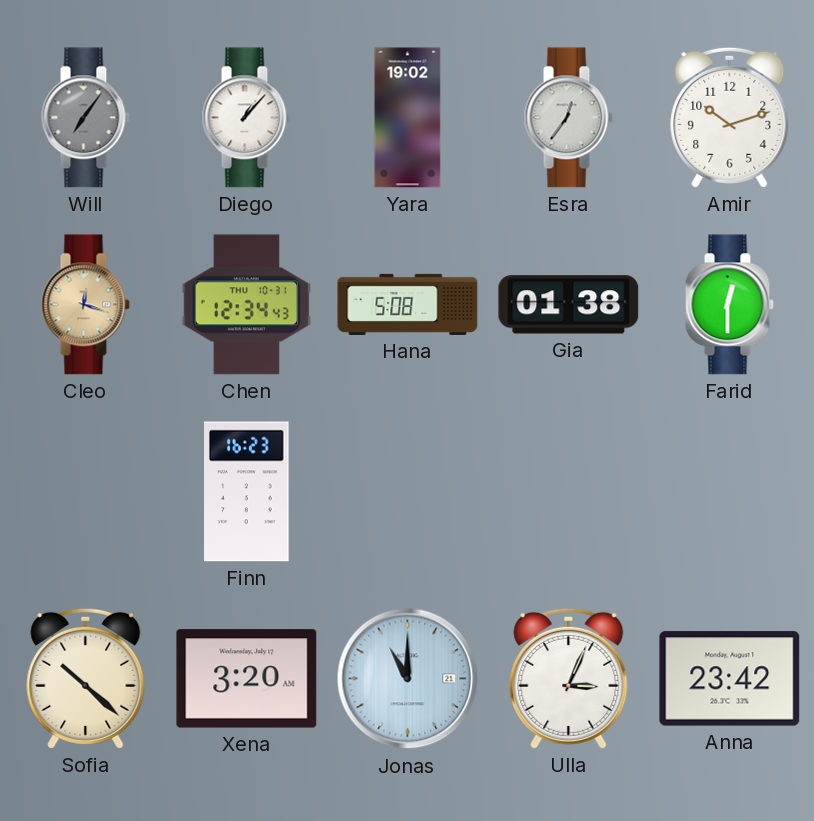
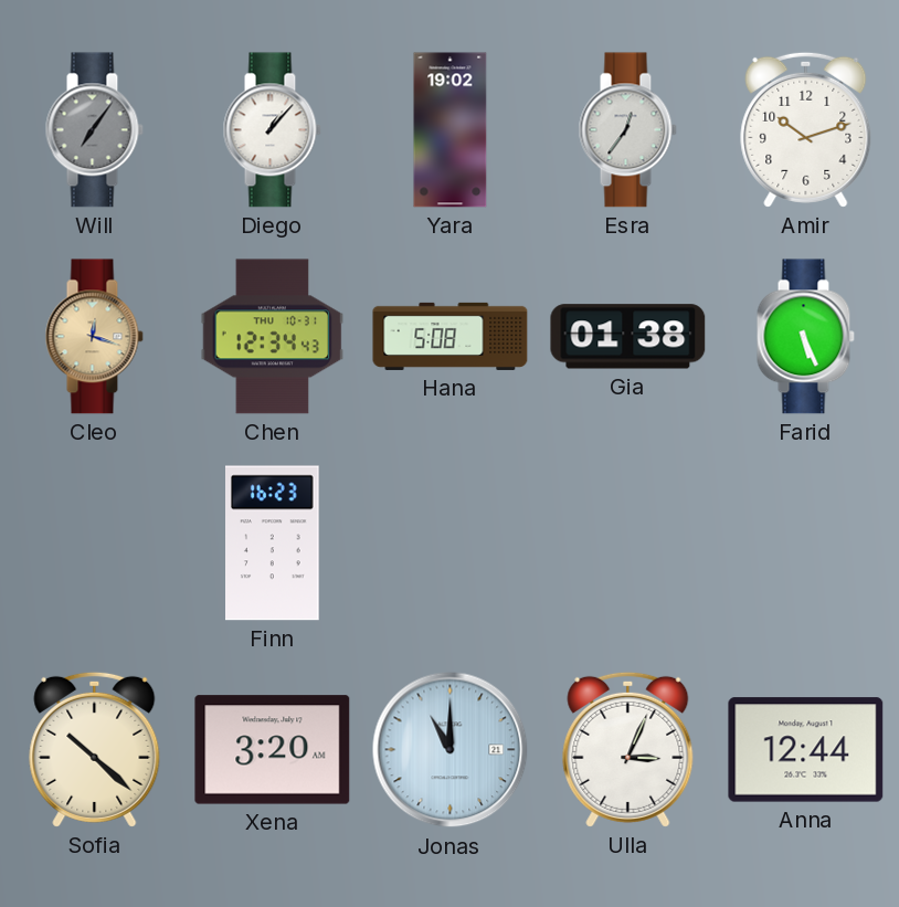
Farid: 12:30 -> 5:26
Anna: 23:42 -> 12:44
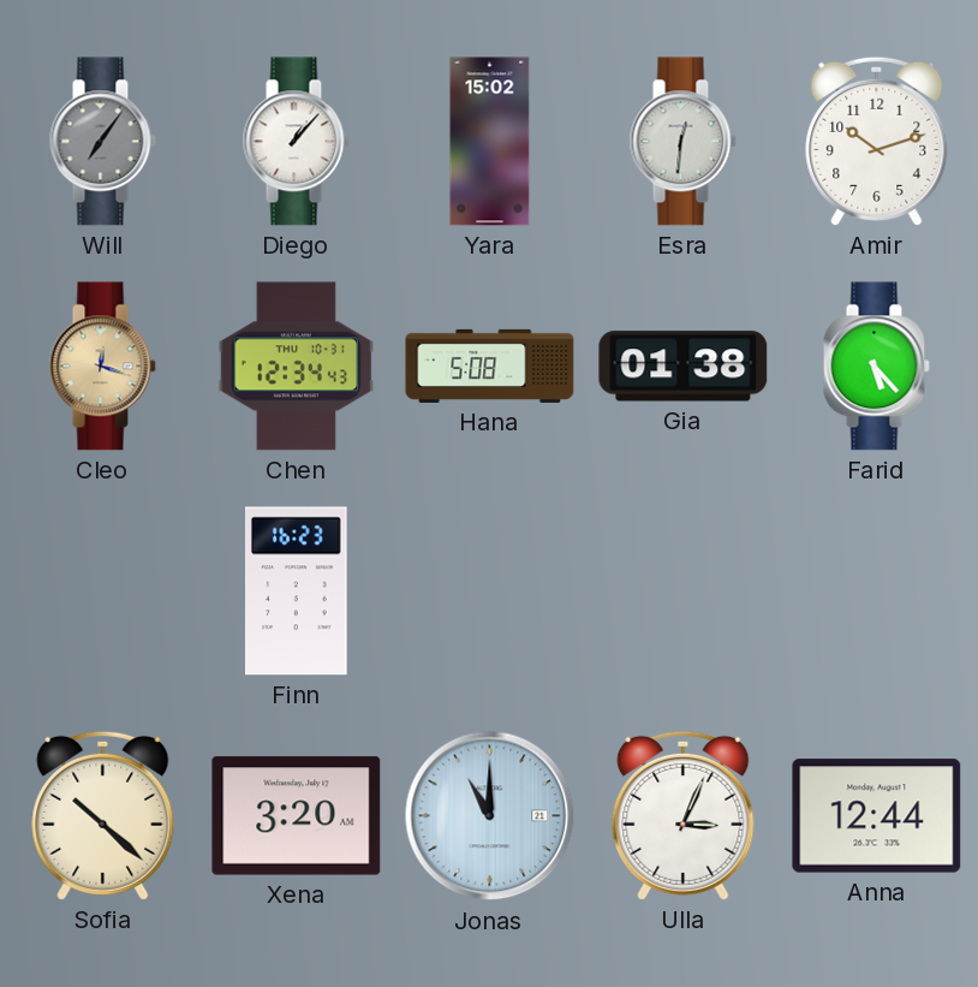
Yara: 19:02 -> 15:02
Esra: 12:36 -> 12:31
Farid: 5:26 -> 5:23
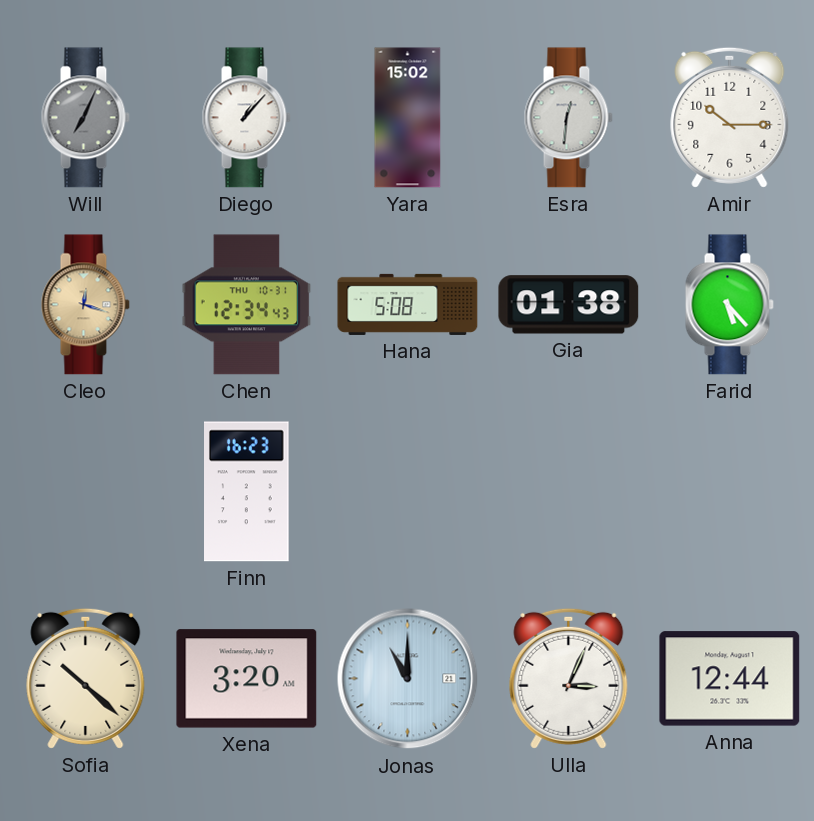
Will: 7:06 -> 7:04
Amir: 10:12 -> 10:15
